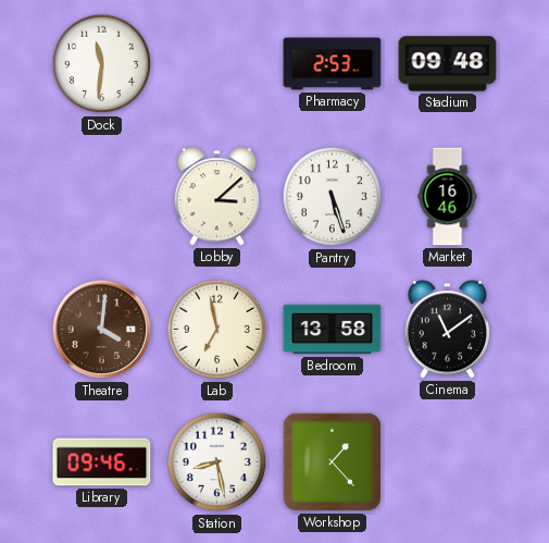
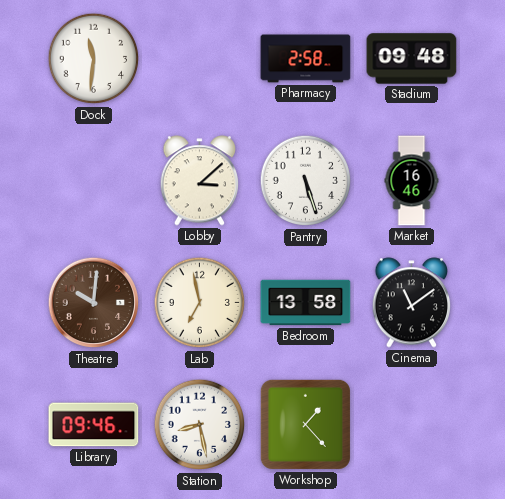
Pharmacy: 2:53 -> 2:58
Theatre: 4:01 -> 10:01
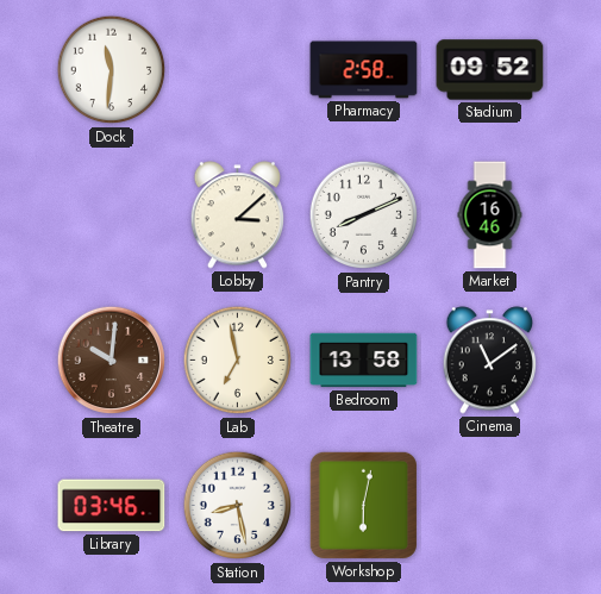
Stadium: 09:48 -> 09:52
Pantry: 5:27 -> 8:11
Library: 09:46 -> 03:46
Workshop: 1:23 -> 6:02
